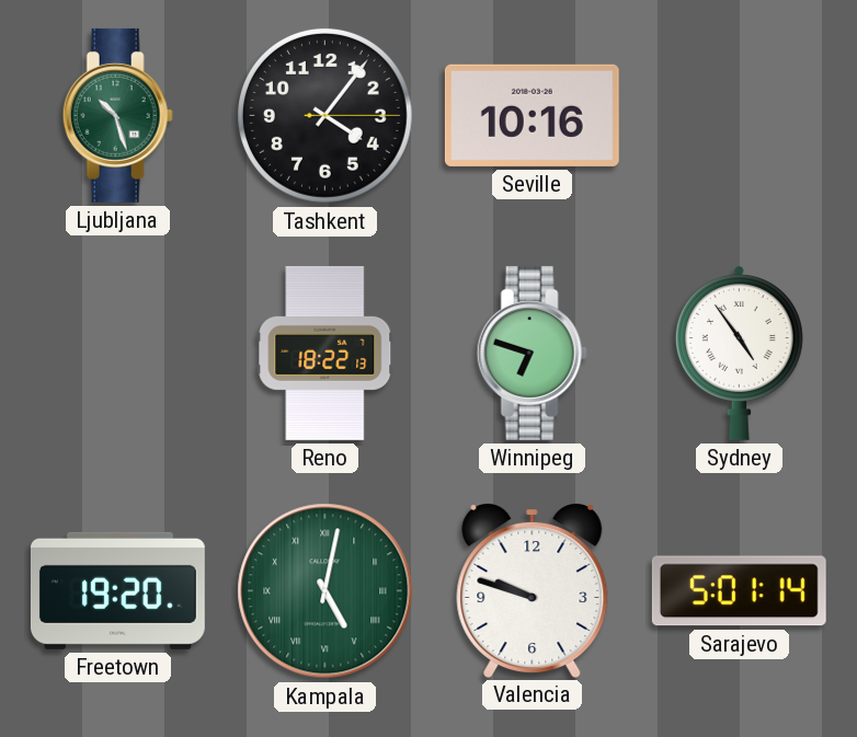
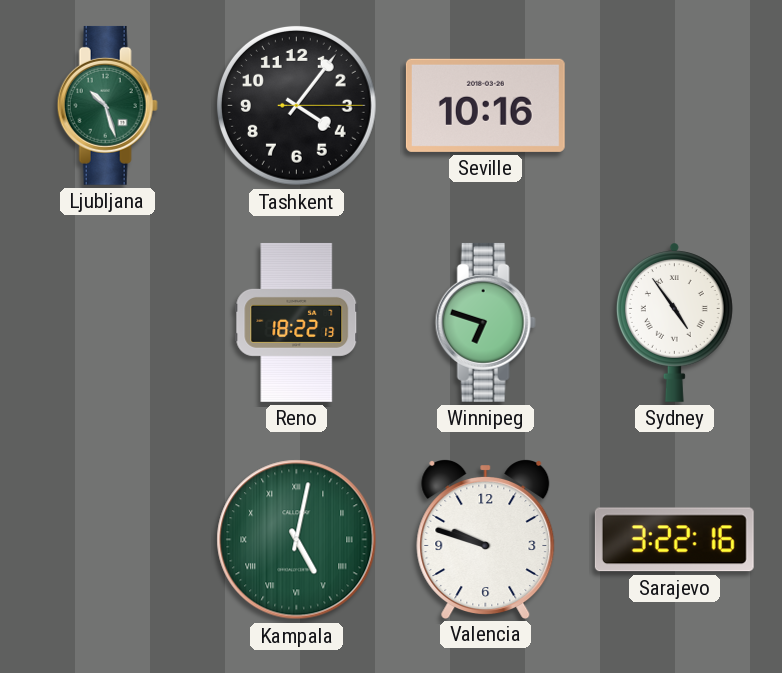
Freetown: 19:20 -> none
Sarajevo: 5:01 -> 3:22
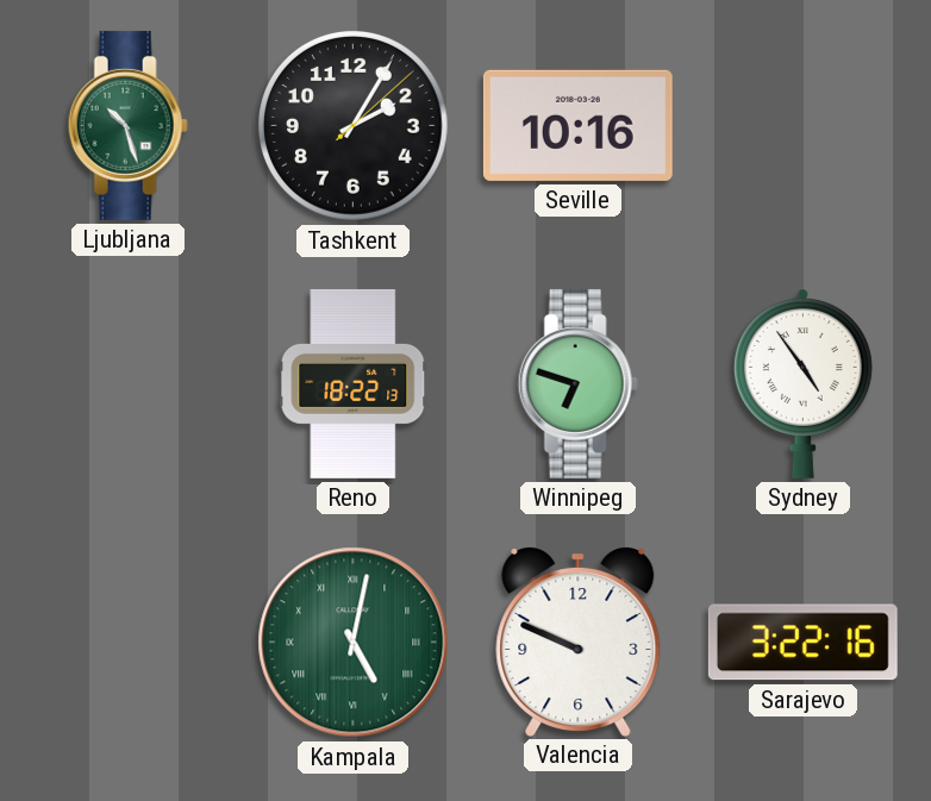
Tashkent: 4:06 -> 2:05
Valencia: 9:48 -> 9:49
